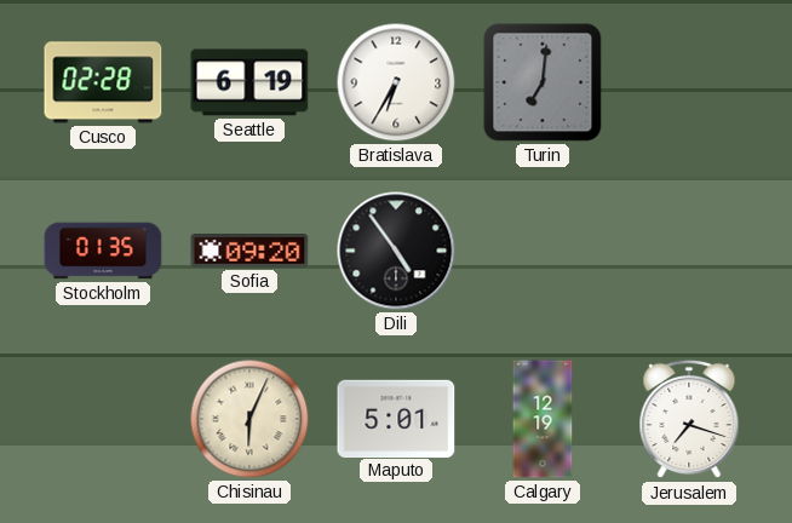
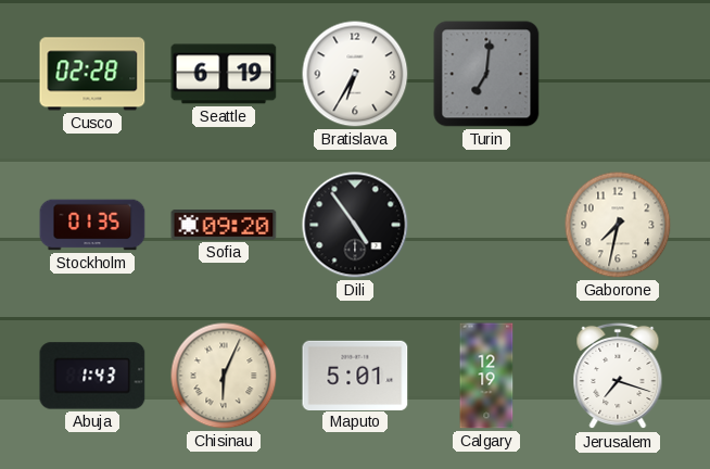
Gaborone: none -> 7:32
Abuja: none -> 1:43
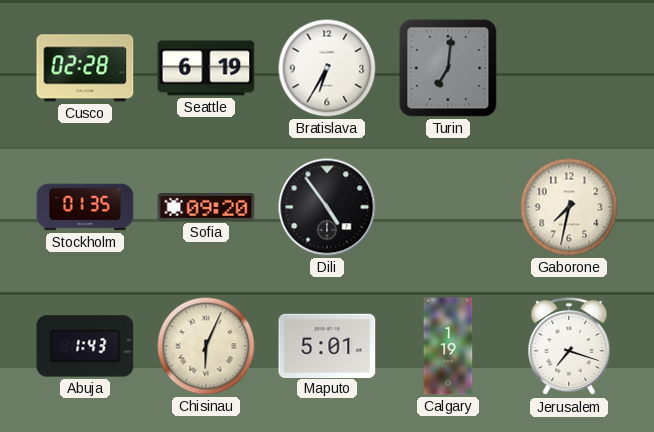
Calgary: 12:19 -> 1:19
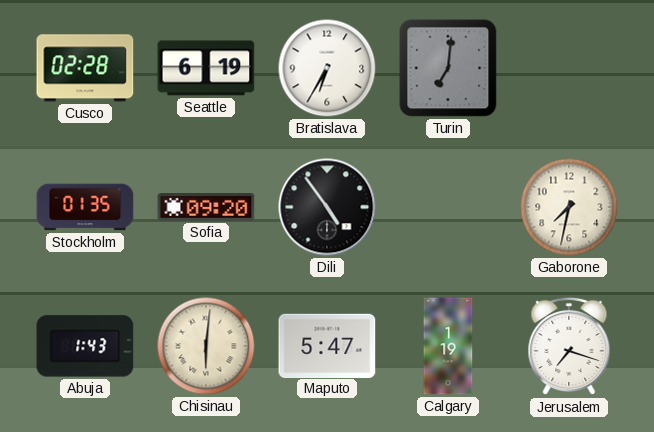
Chisinau: 6:04 -> 6:01
Maputo: 5:01 -> 5:47
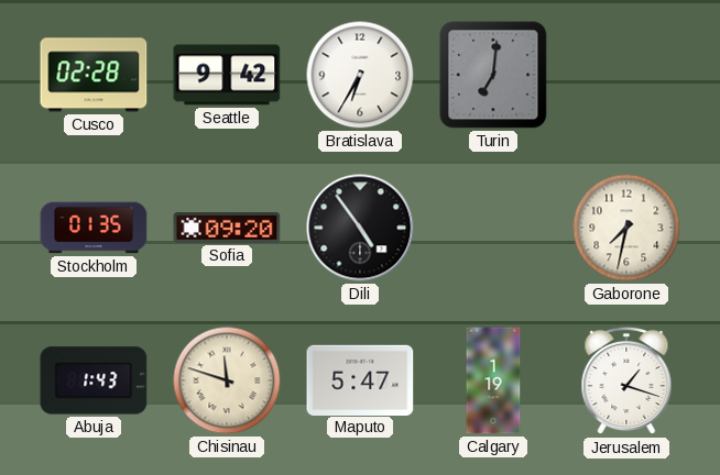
Seattle: 6:19 -> 9:42
Chisinau: 6:01 -> 11:48
Jerusalem: 7:18 -> 1:18
